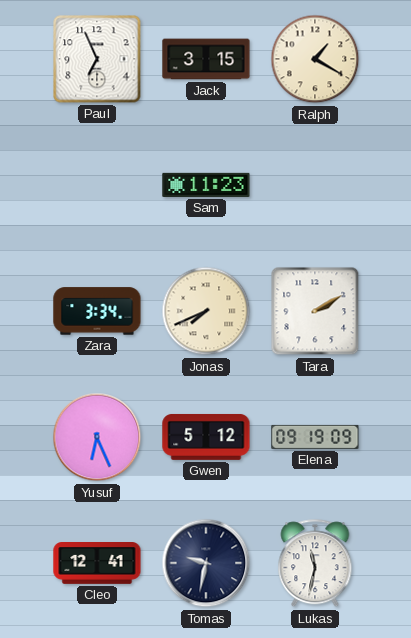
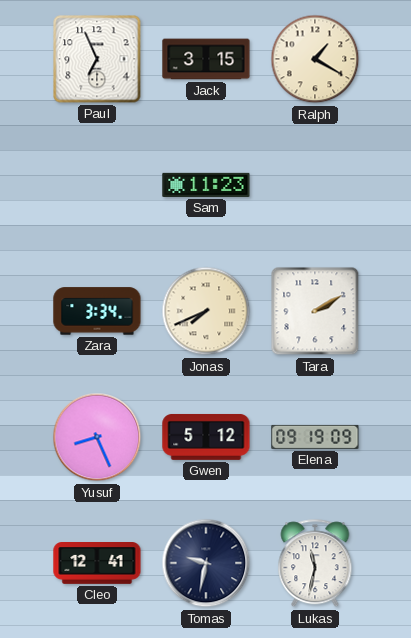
Yusuf: 6:26 -> 8:26
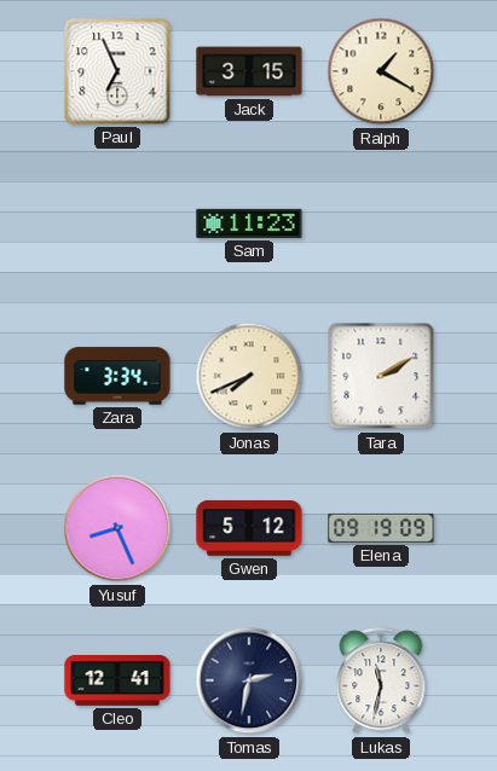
Tomas: 9:32 -> 2:32
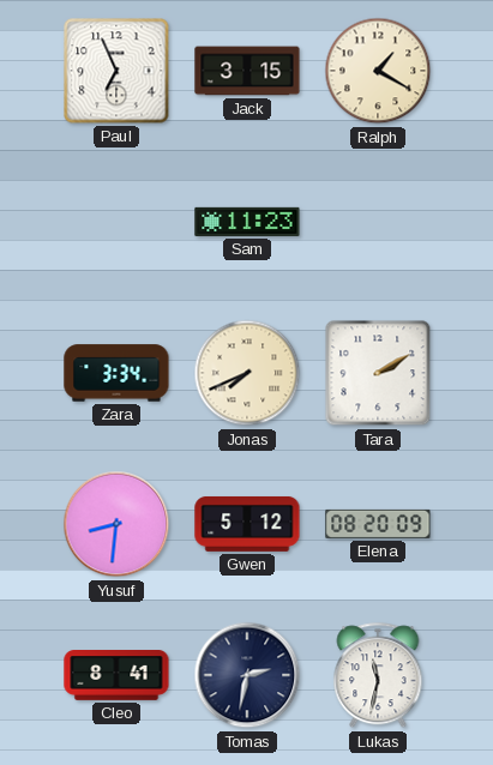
Yusuf: 8:26 -> 8:31
Elena: 09:19 -> 08:20
Cleo: 12:41 -> 8:41
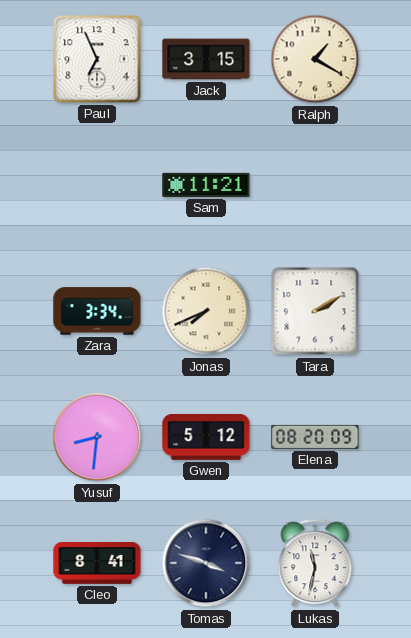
Sam: 11:23 -> 11:21
Tomas: 2:32 -> 3:48
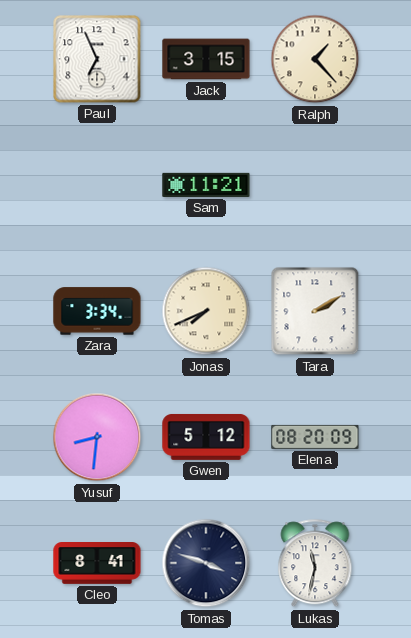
Ralph: 1:20 -> 1:23
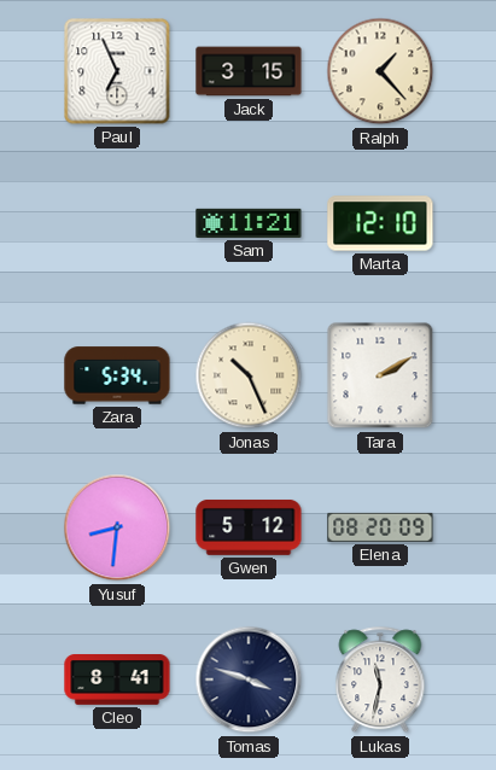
Marta: none -> 12:10
Zara: 3:34 -> 5:34
Jonas: 7:41 -> 10:26
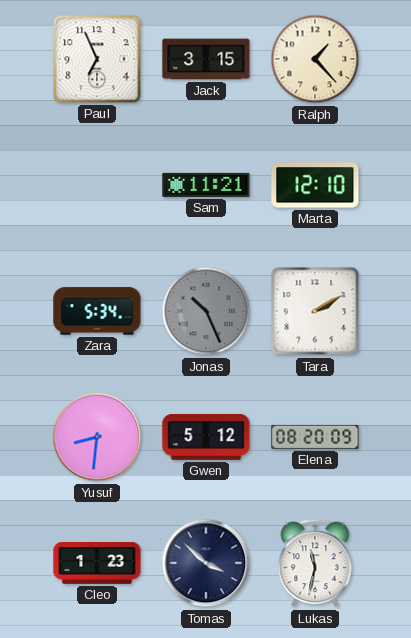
Jonas dial: cream -> grey
Cleo: 8:41 -> 1:23
Tomas: 3:48 -> 3:52
